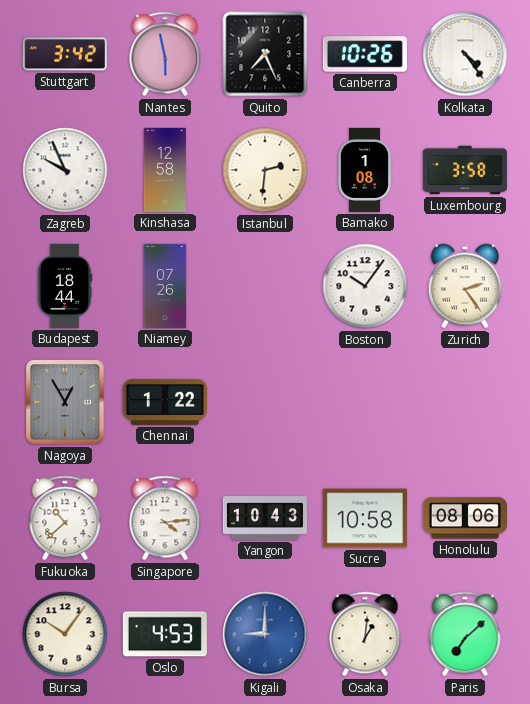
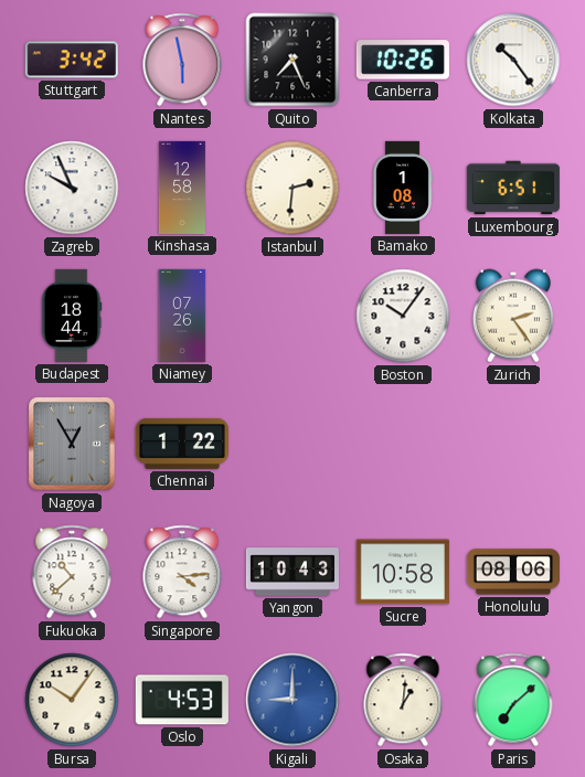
Kolkata: 4:24 -> 10:24
Luxembourg: 3:58 -> 6:51
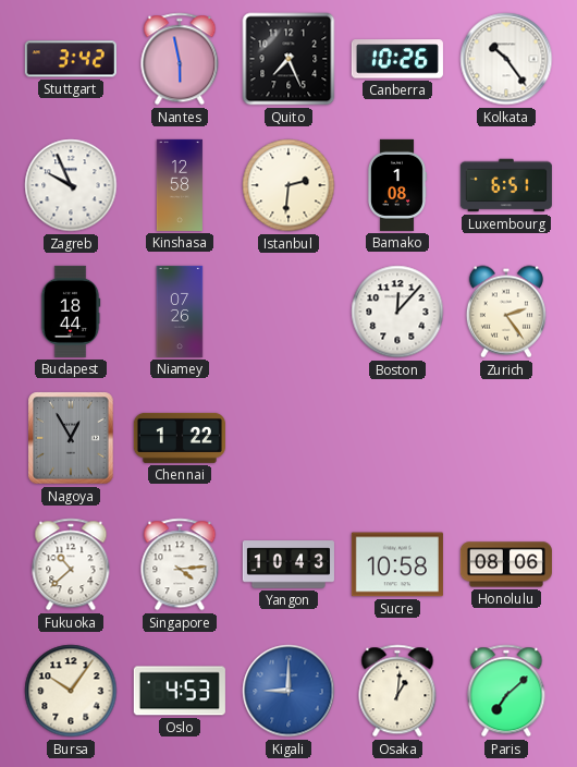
Boston: 10:06 -> 12:07
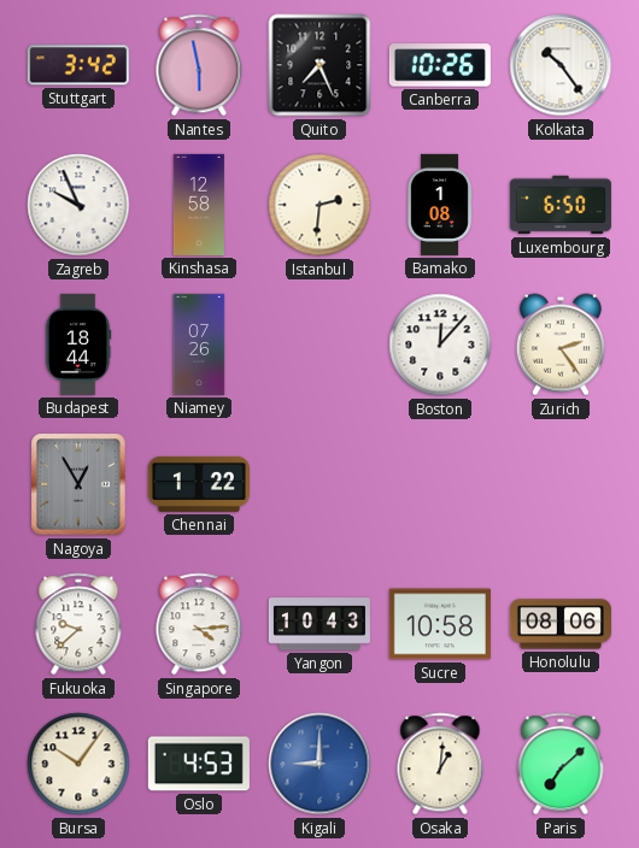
Luxembourg: 6:51 -> 6:50
Fukuoka: 10:38 -> 9:38
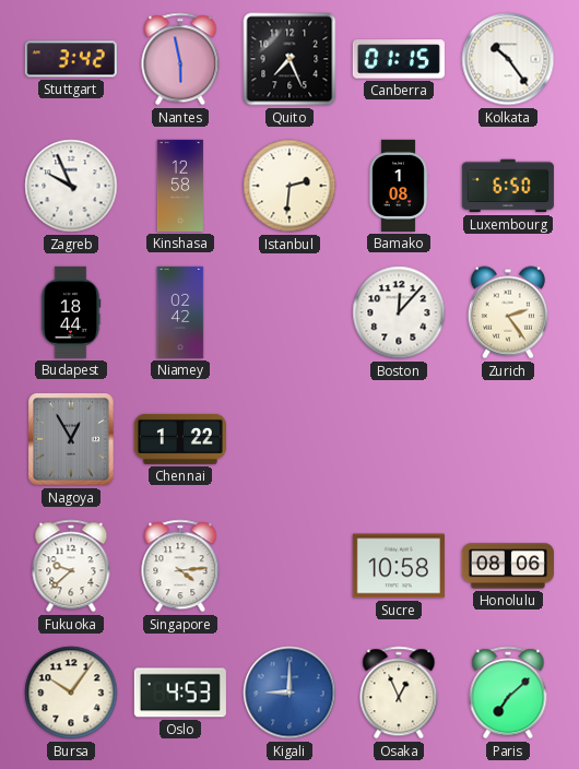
Canberra: 10:26 -> 01:15
Niamey: 07:26 -> 02:42
Yangon: 10:43 -> none
Osaka: 1:01 -> 12:56
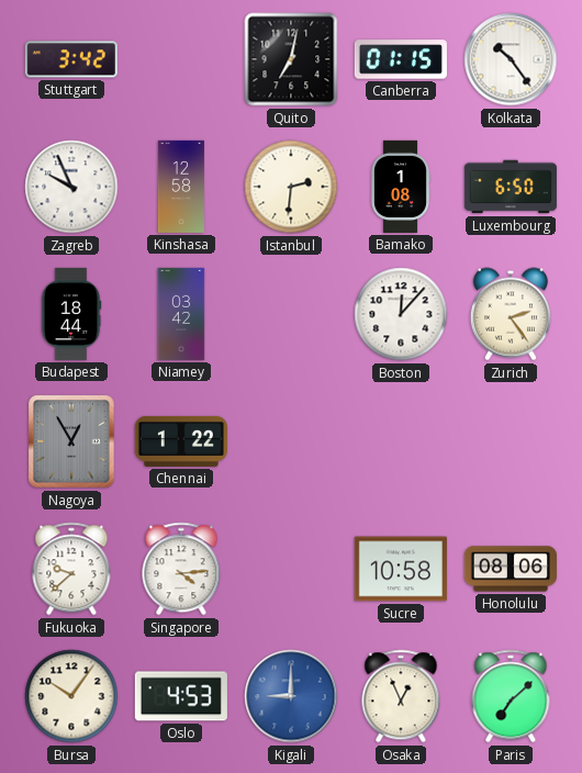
Nantes: 5:58 -> none
Quito: 7:26 -> 7:02
Niamey: 02:42 -> 03:42
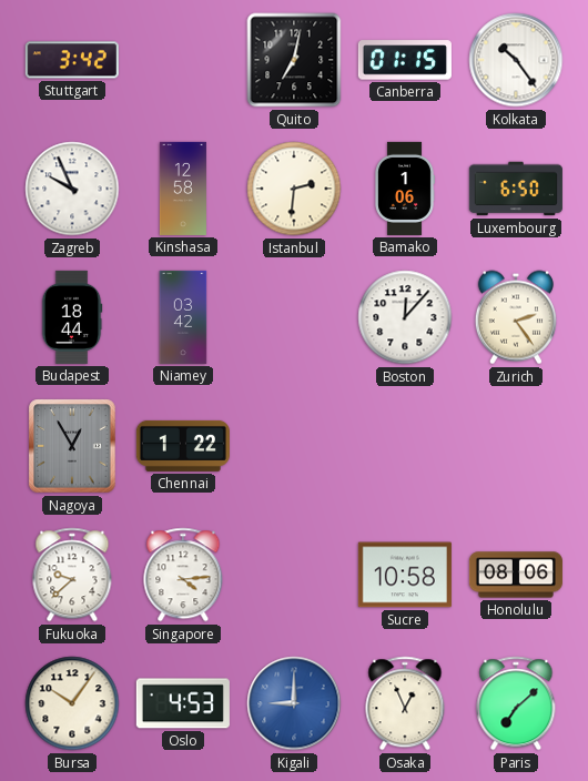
Bamako: 1:08 -> 1:06
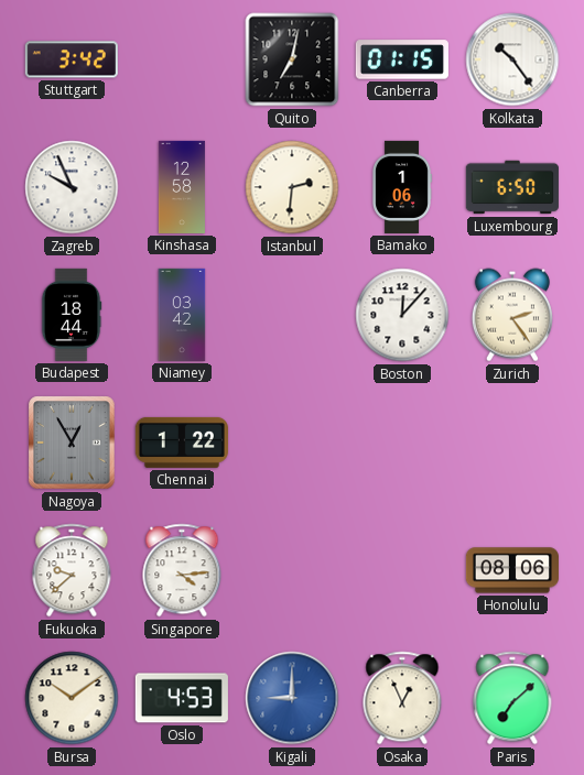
Sucre: 10:58 -> none
Bursa: 10:06 -> 10:09
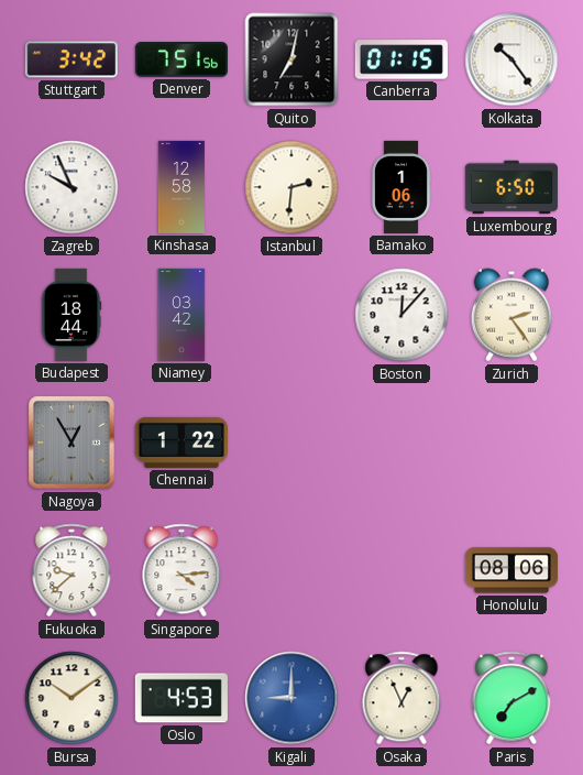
Denver: none -> 7:51
Paris: 7:08 -> 7:10
